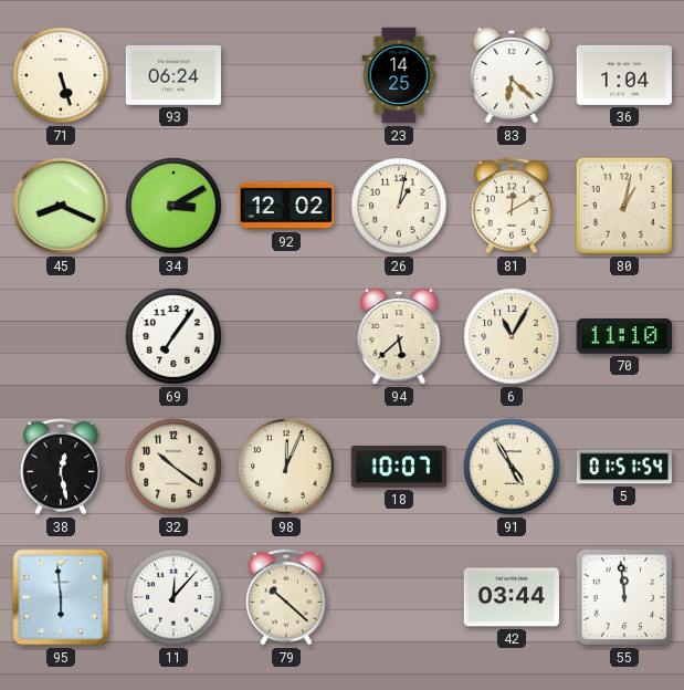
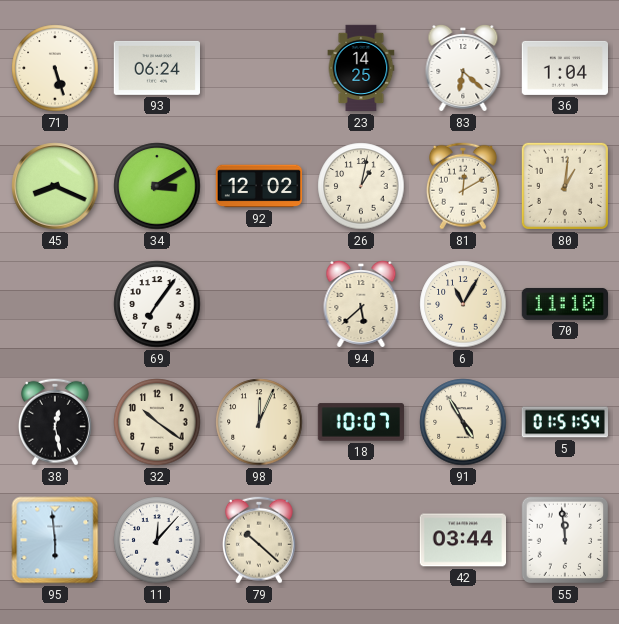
80: 1:02 -> 1:01
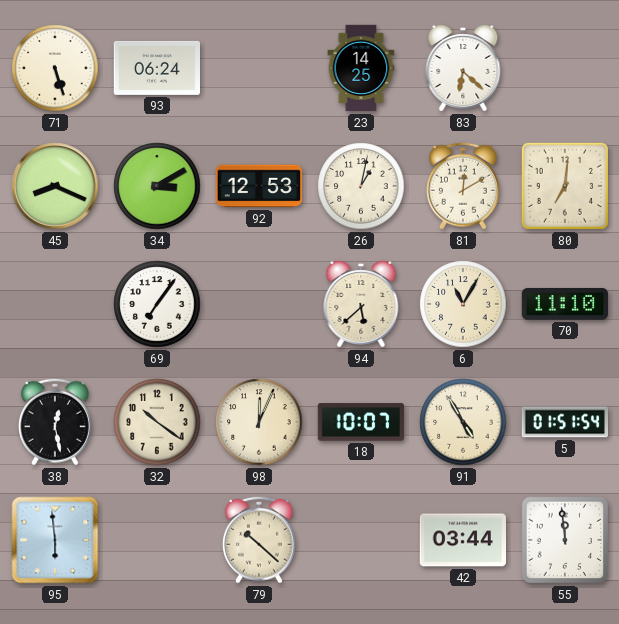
36: 1:04 -> none
92: 12:02 -> 12:53
80: 1:01 -> 7:01
11: 12:07 -> none
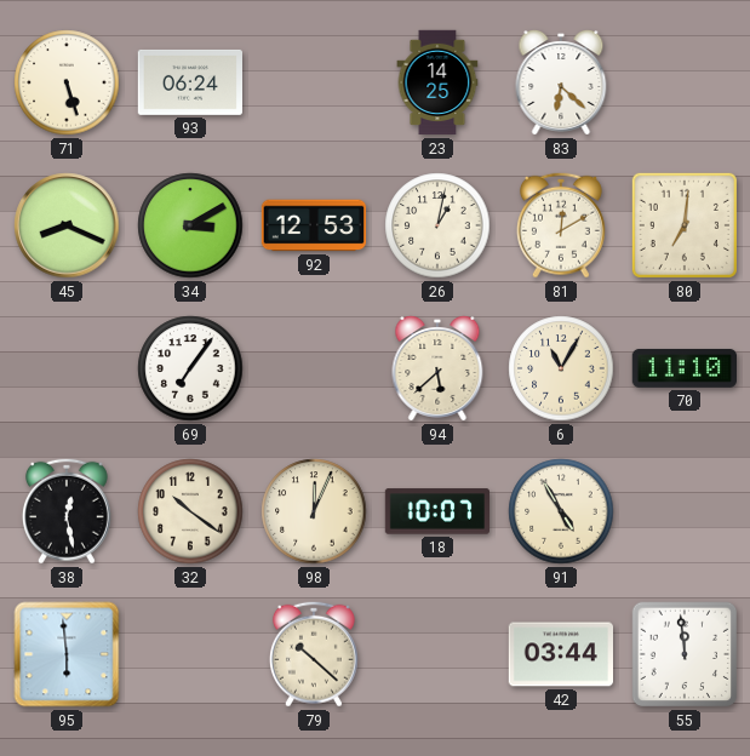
5: 01:51 -> none
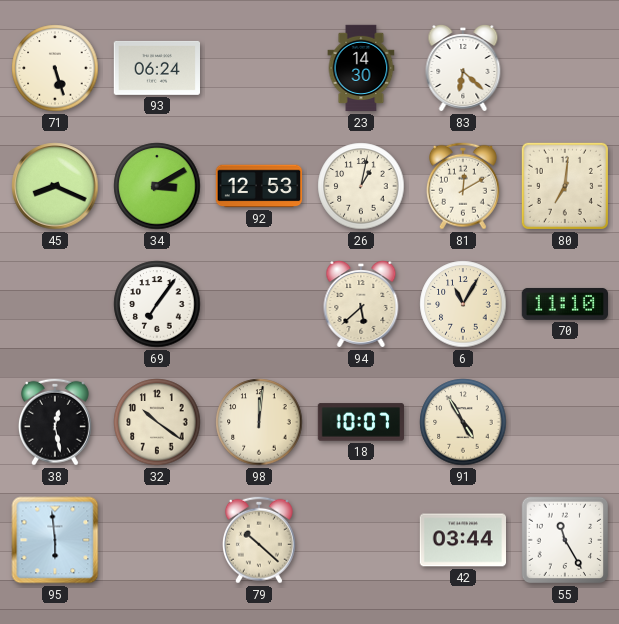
23: 14:25 -> 14:30
98: 12:04 -> 12:01
55: 11:59 -> 11:25
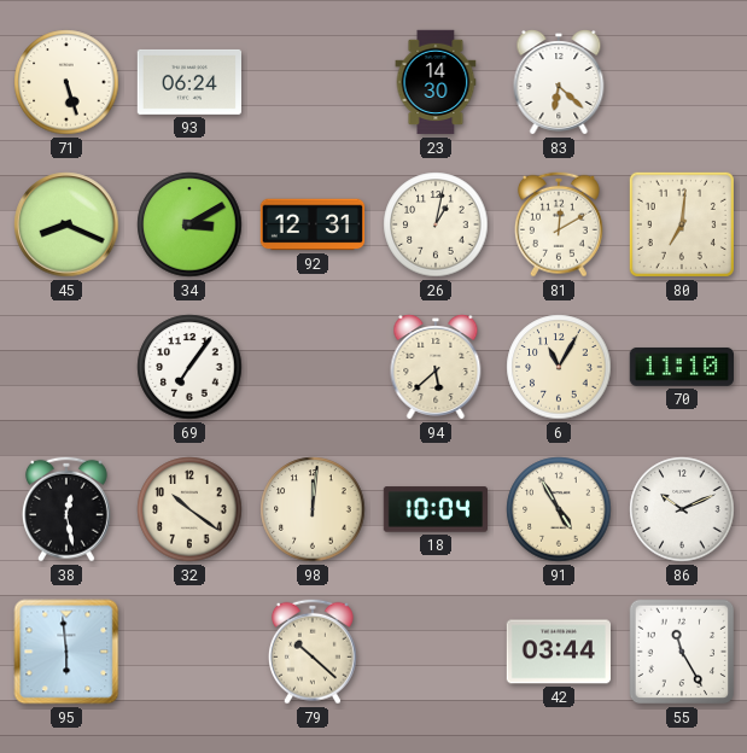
92: 12:53 -> 12:31
18: 10:07 -> 10:04
86: none -> 10:11
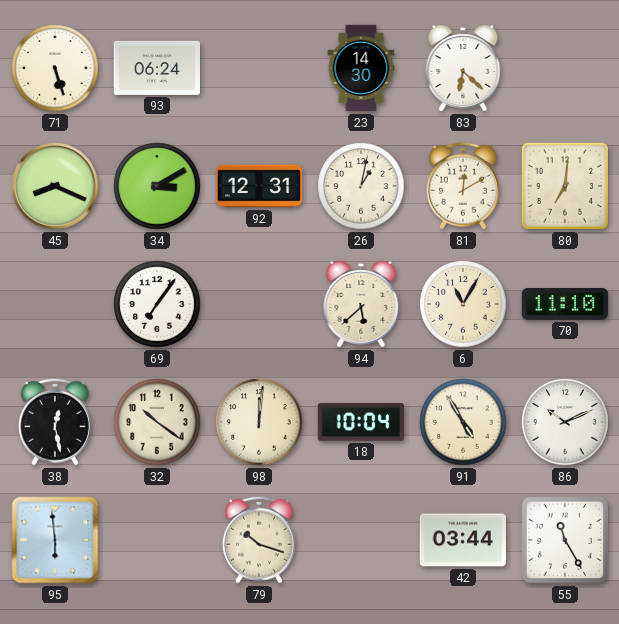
79: 10:22 -> 10:18
